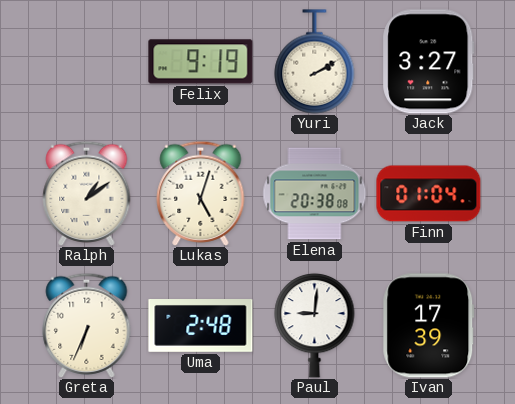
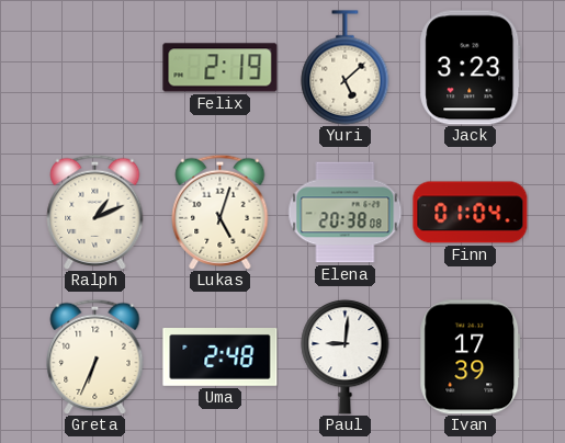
Felix: 9:19 -> 2:19
Yuri: 2:10 -> 5:08
Jack: 3:27 -> 3:23
Ralph: 1:09 -> 1:11
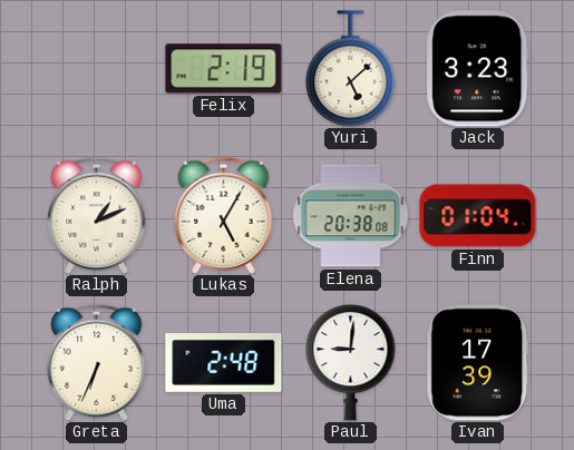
Lukas: 5:03 -> 5:05
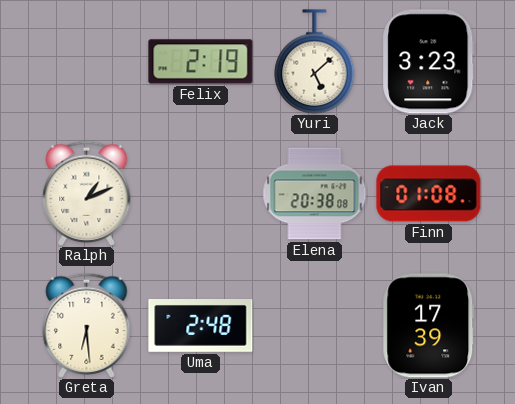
Lukas: 5:05 -> none
Finn: 01:04 -> 01:08
Greta: 6:34 -> 6:29
Paul: 9:01 -> none
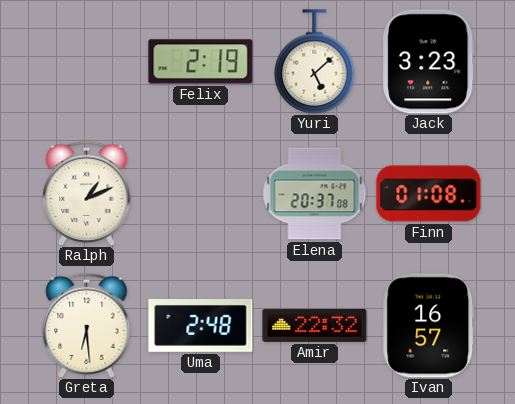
Elena: 20:38 -> 20:37
Amir: none -> 22:32
Ivan: 17:39 -> 16:57
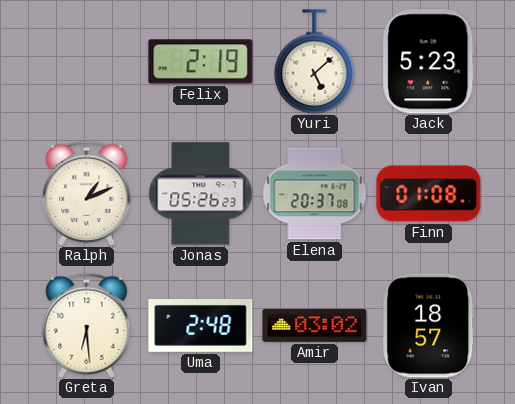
Jack: 3:23 -> 5:23
Jonas: none -> 05:26
Amir: 22:32 -> 03:02
Ivan: 16:57 -> 18:57
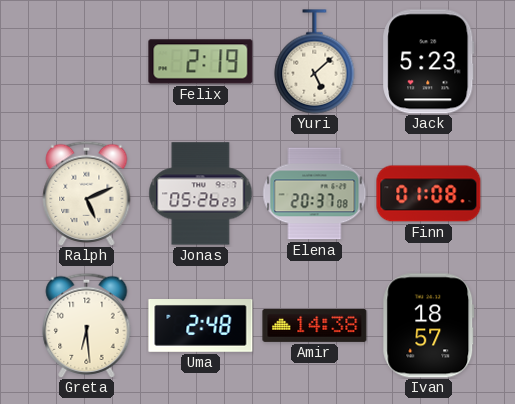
Ralph: 1:11 -> 5:11
Amir: 03:02 -> 14:38
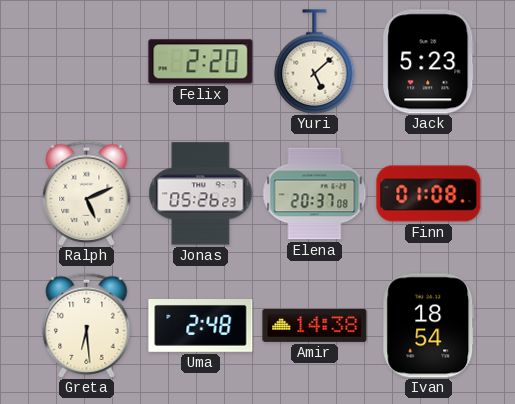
Felix: 2:19 -> 2:20
Ivan: 18:57 -> 18:54
